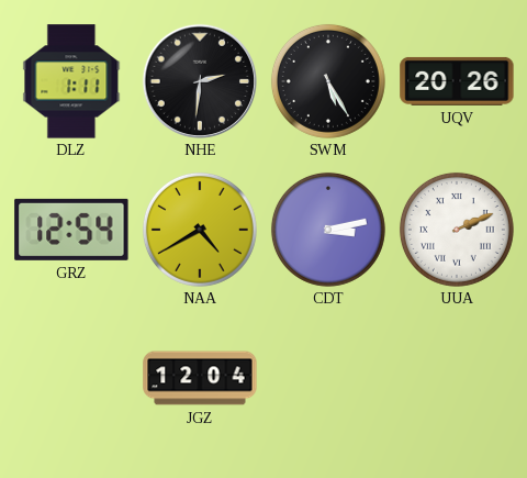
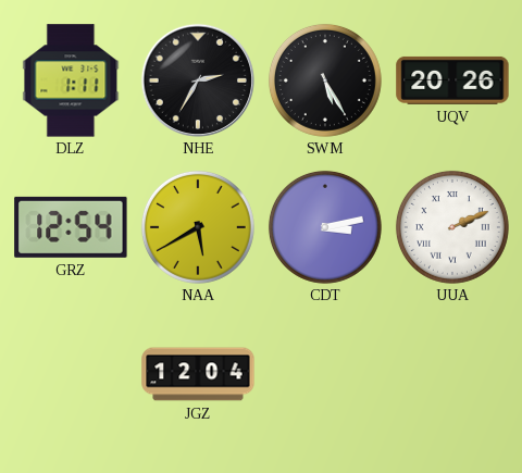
NHE: 2:31 -> 2:35
NAA: 4:40 -> 5:40
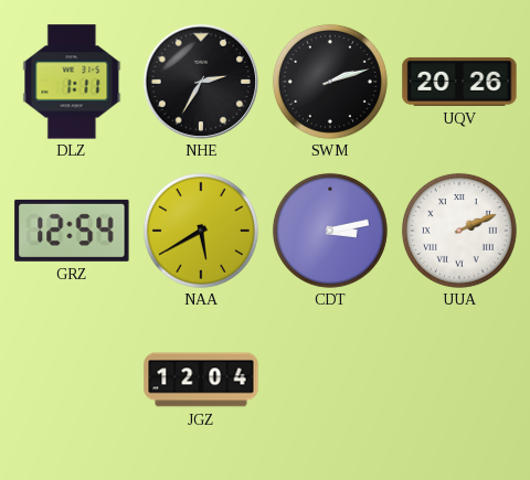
SWM: 5:25 -> 2:12
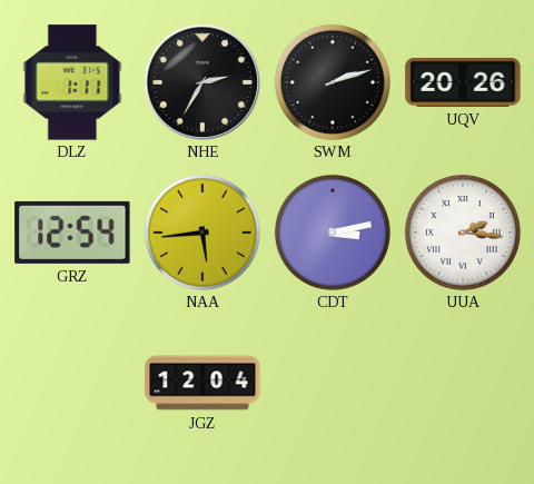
NAA: 5:40 -> 5:44
UUA: 2:11 -> 2:16
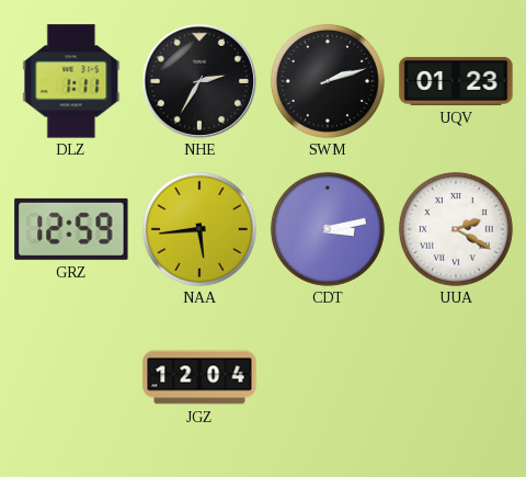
UQV: 20:26 -> 01:23
GRZ: 12:54 -> 12:59
UUA: 2:16 -> 2:20
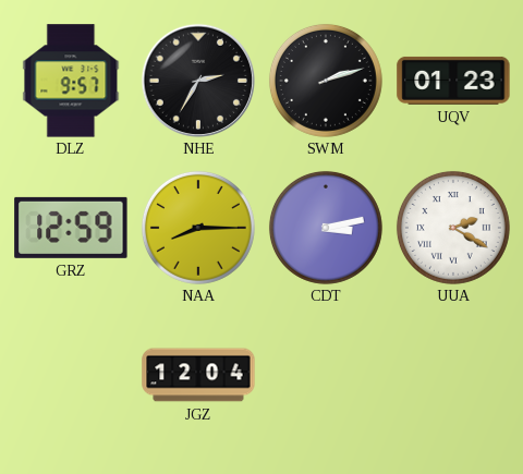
DLZ: 1:11 -> 9:57
NAA: 5:44 -> 8:15
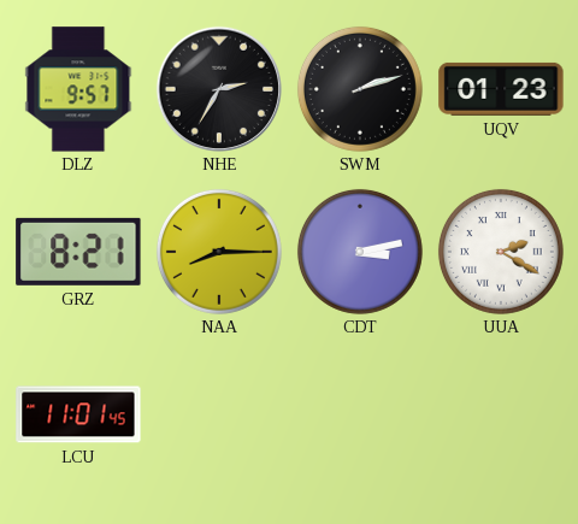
GRZ: 12:59 -> 8:21
LCU: none -> 11:01
JGZ: 12:04 -> none
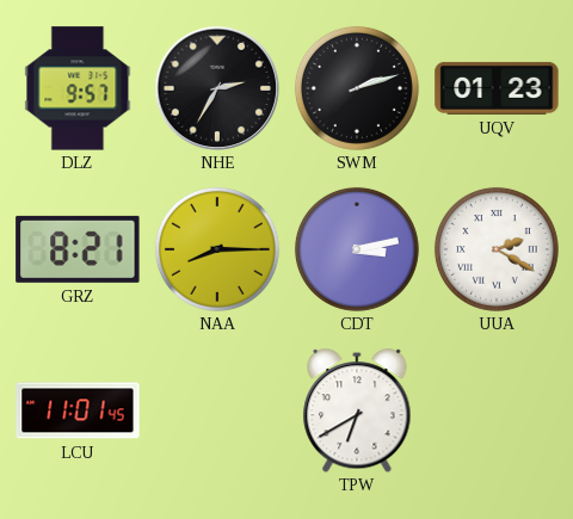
TPW: none -> 6:40
